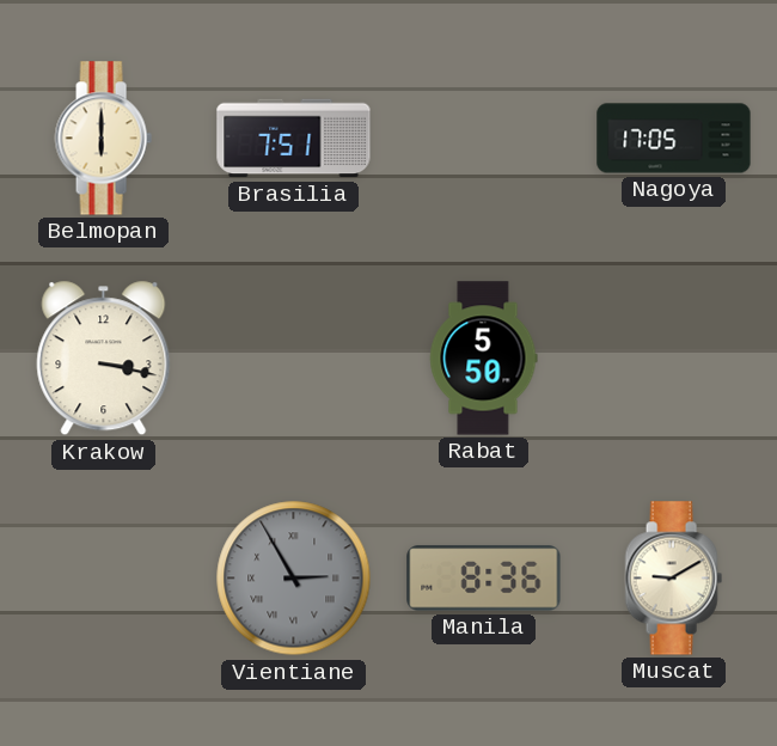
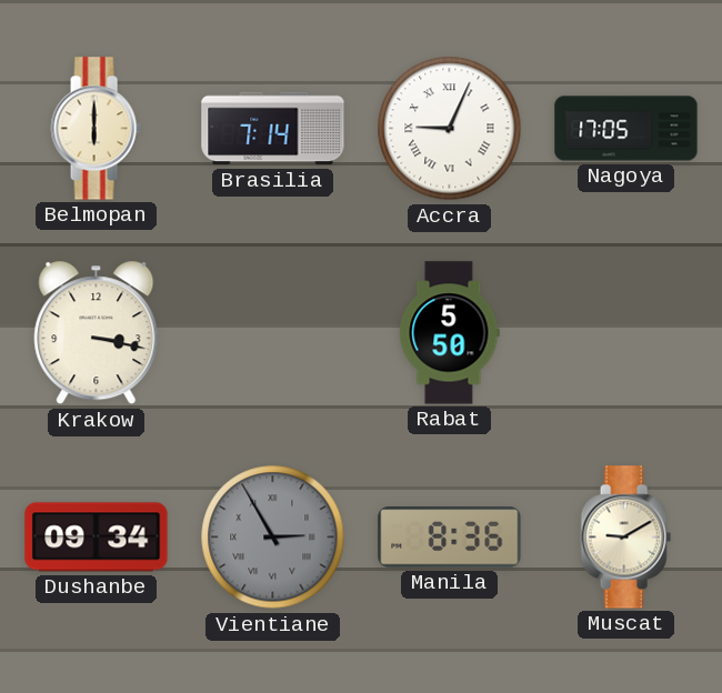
Brasilia: 7:51 -> 7:14
Accra: none -> 9:04
Dushanbe: none -> 09:34
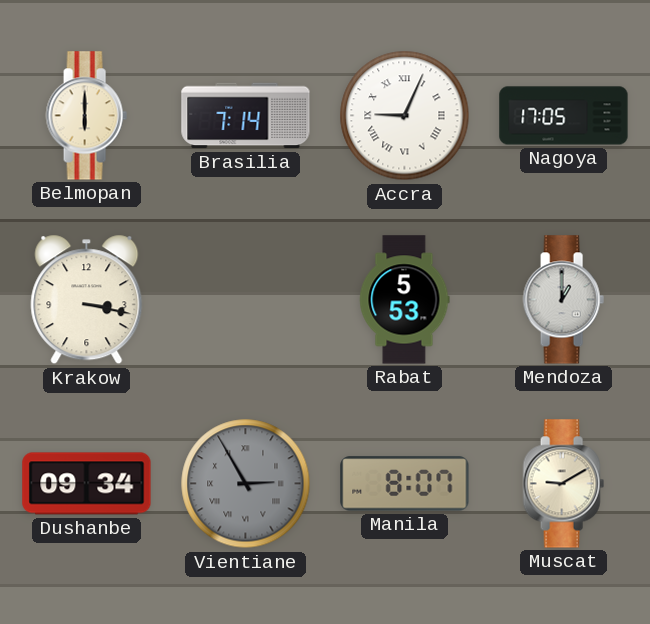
Rabat: 5:50 -> 5:53
Mendoza: none -> 1:00
Manila: 8:36 -> 8:07
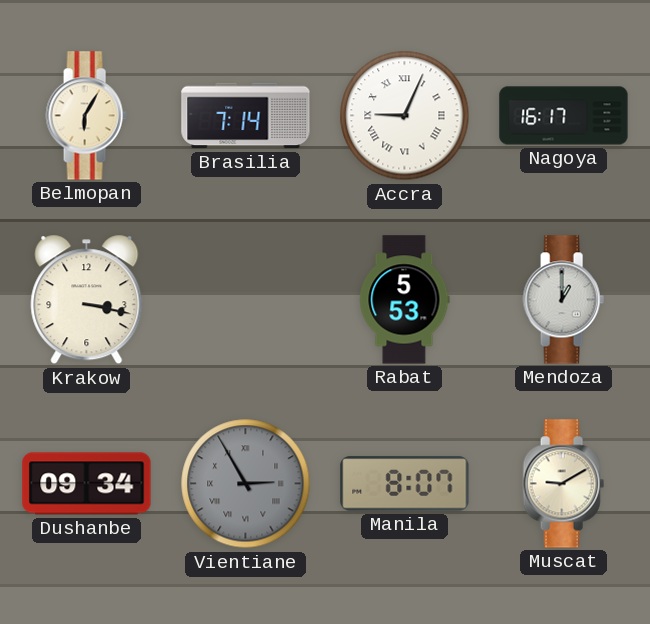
Belmopan: 6:00 -> 6:05
Nagoya: 17:05 -> 16:17
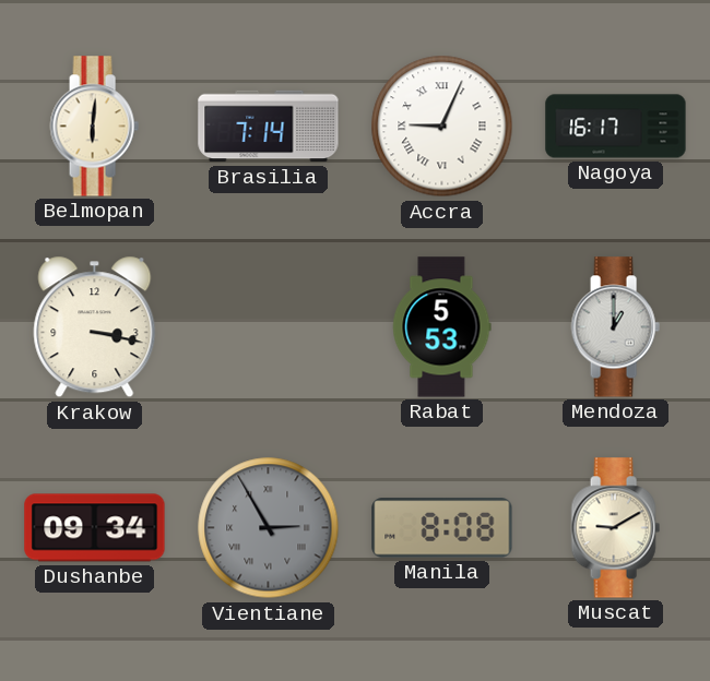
Belmopan: 6:05 -> 6:01
Manila: 8:07 -> 8:08
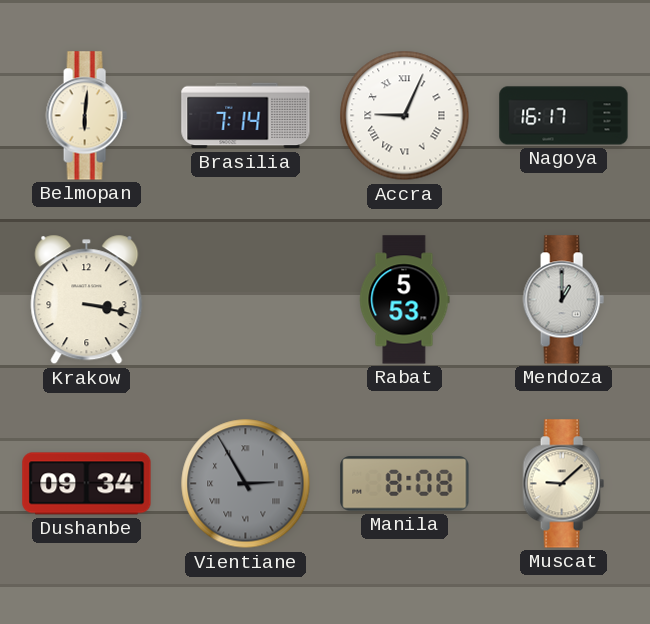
Muscat: 9:10 -> 9:08
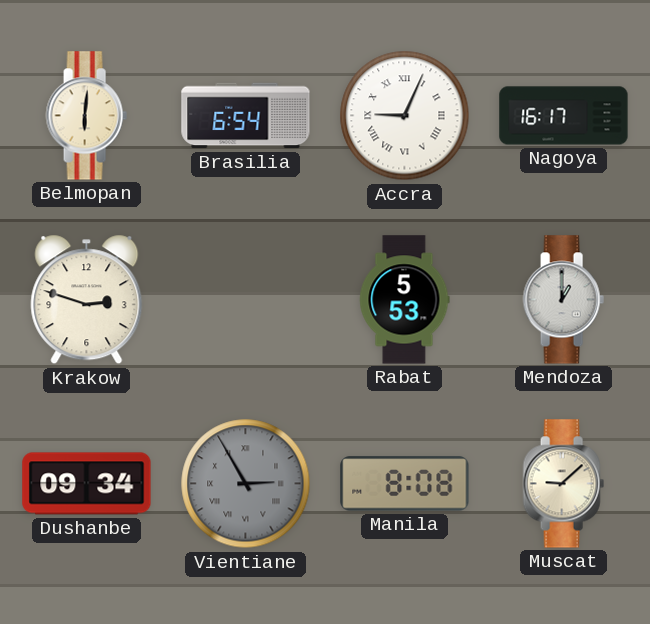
Brasilia: 7:14 -> 6:54
Krakow: 3:17 -> 2:48
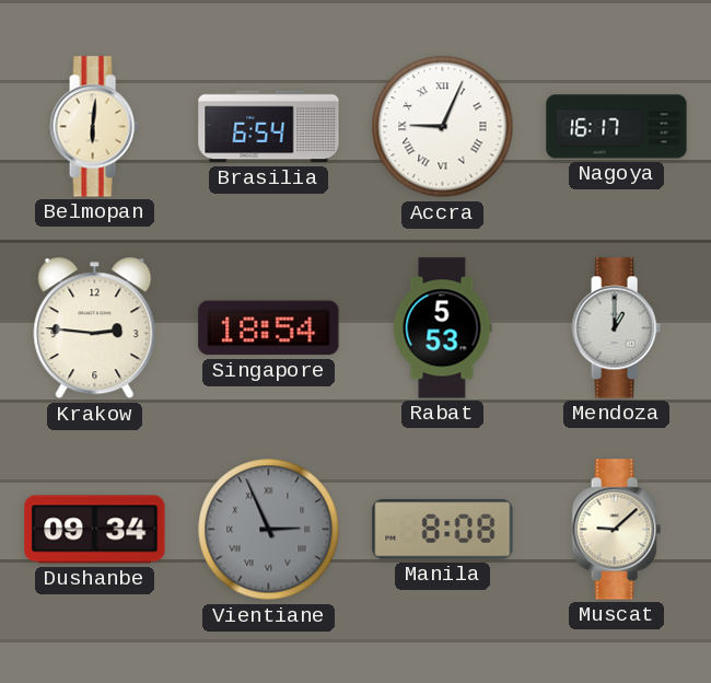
Krakow: 2:48 -> 2:46
Singapore: none -> 18:54
Vientiane: 2:55 -> 2:56
